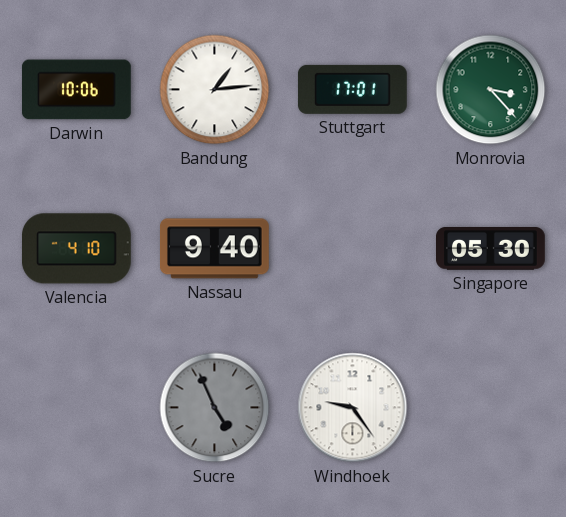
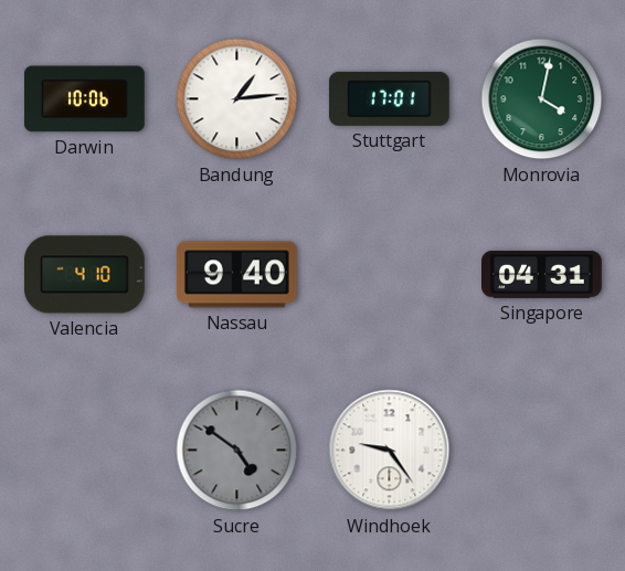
Monrovia: 3:23 -> 4:02
Singapore: 05:30 -> 04:31
Sucre: 4:56 -> 4:51
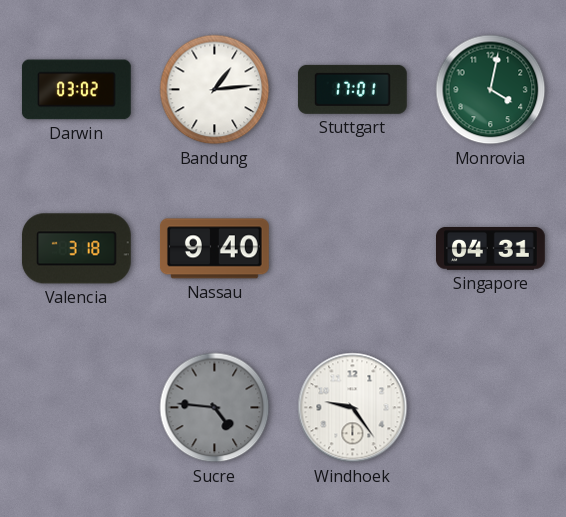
Darwin: 10:06 -> 03:02
Valencia: 4:10 -> 3:18
Sucre: 4:51 -> 4:46
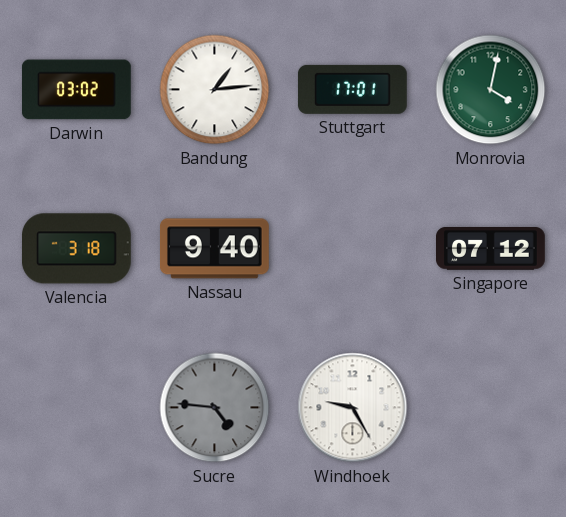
Singapore: 04:31 -> 07:12
Windhoek: 9:24 -> 9:25
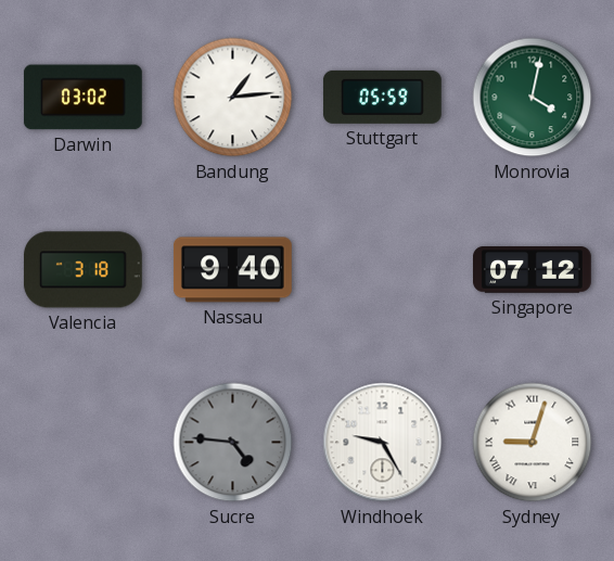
Stuttgart: 17:01 -> 05:59
Sydney: none -> 9:03
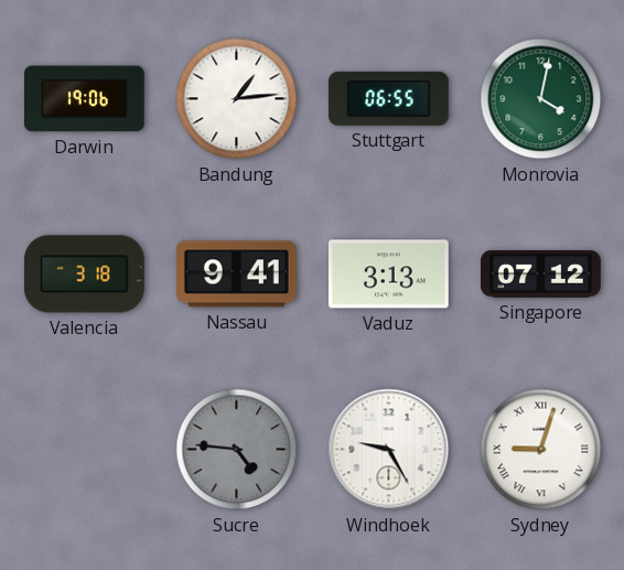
Darwin: 03:02 -> 19:06
Stuttgart: 05:59 -> 06:55
Nassau: 9:40 -> 9:41
Vaduz: none -> 3:13
